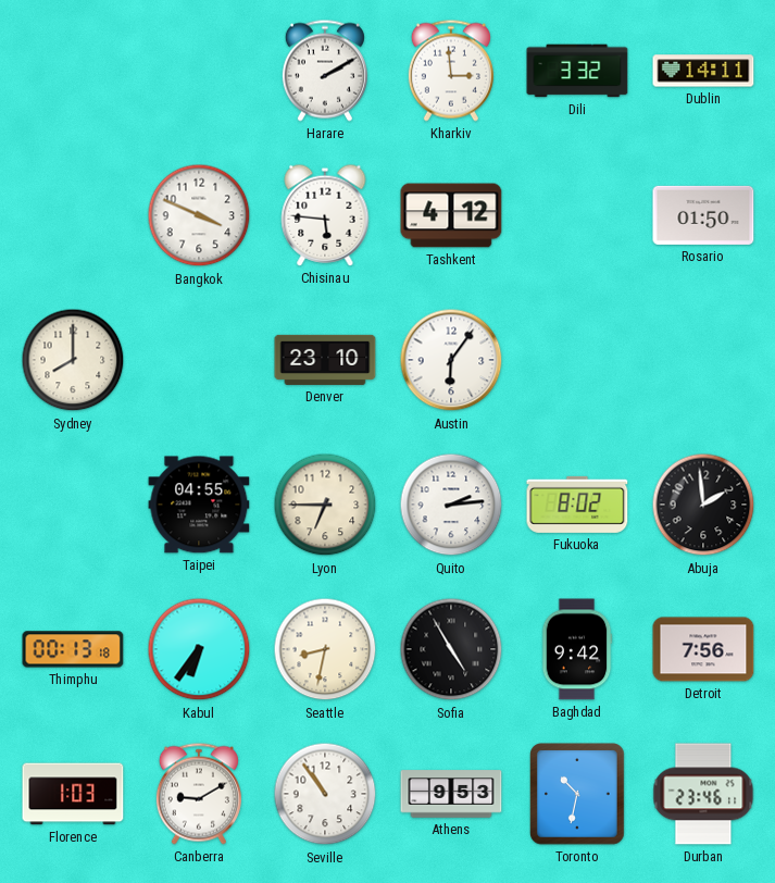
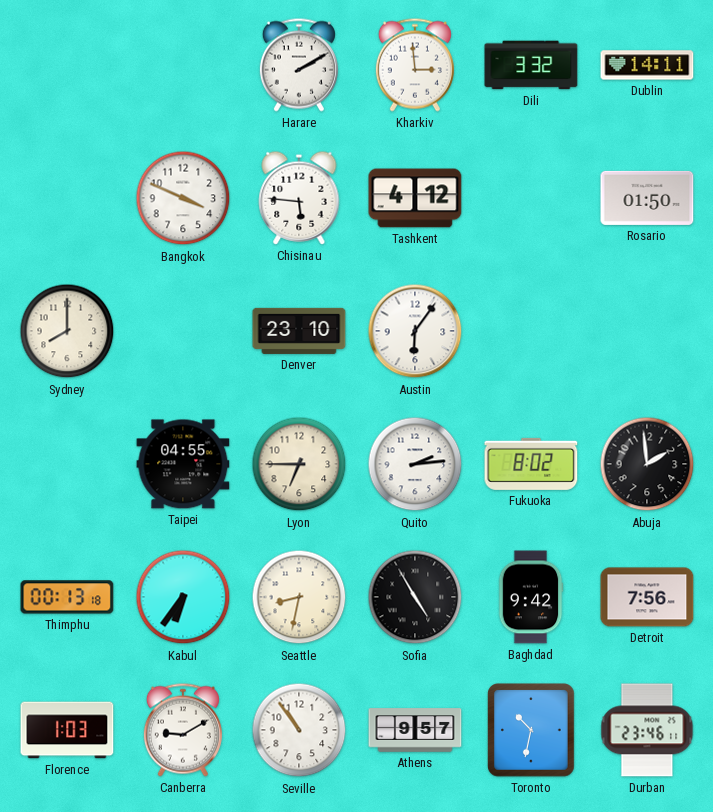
Athens: 9:53 -> 9:57
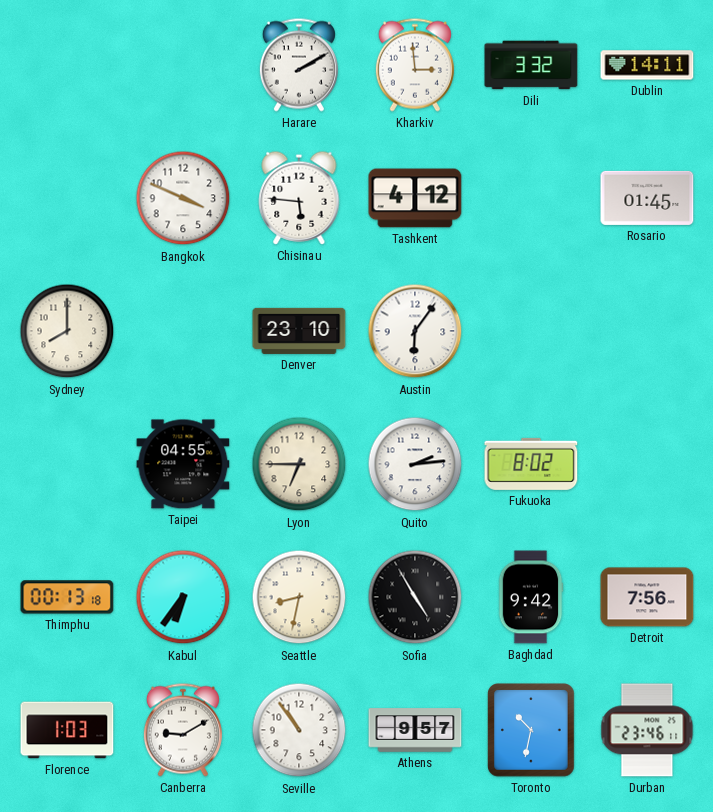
Rosario: 01:50 -> 01:45
Abuja: 1:59 -> none
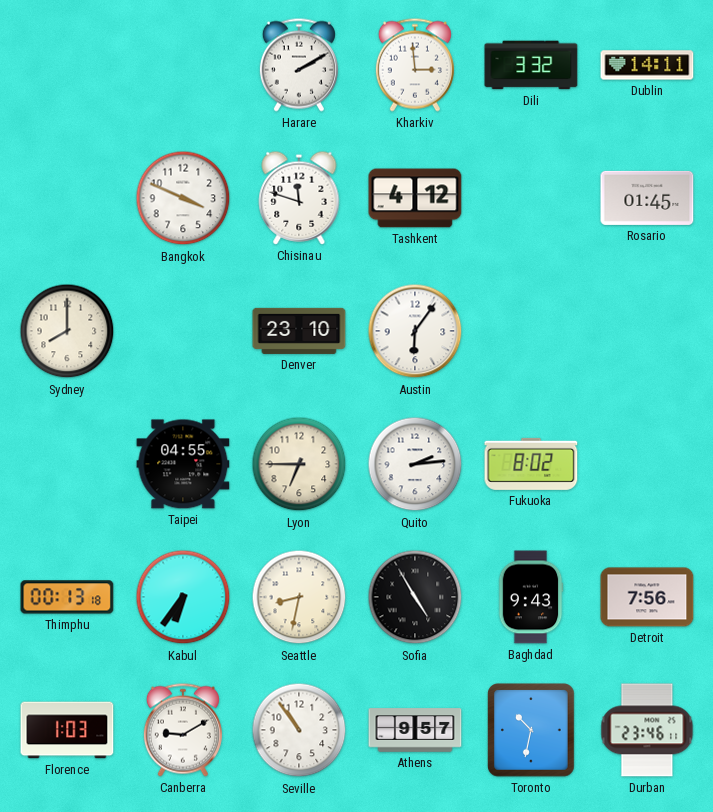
Chisinau: 5:46 -> 11:48
Baghdad: 9:42 -> 9:43
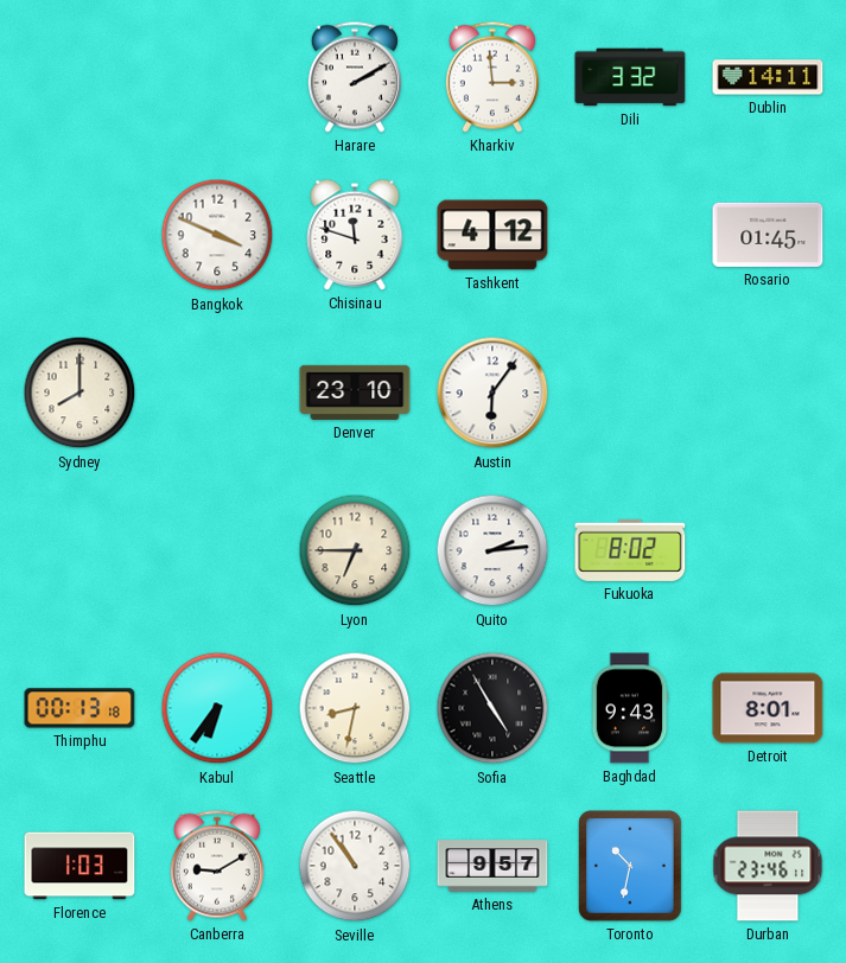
Taipei: 04:55 -> none
Detroit: 7:56 -> 8:01
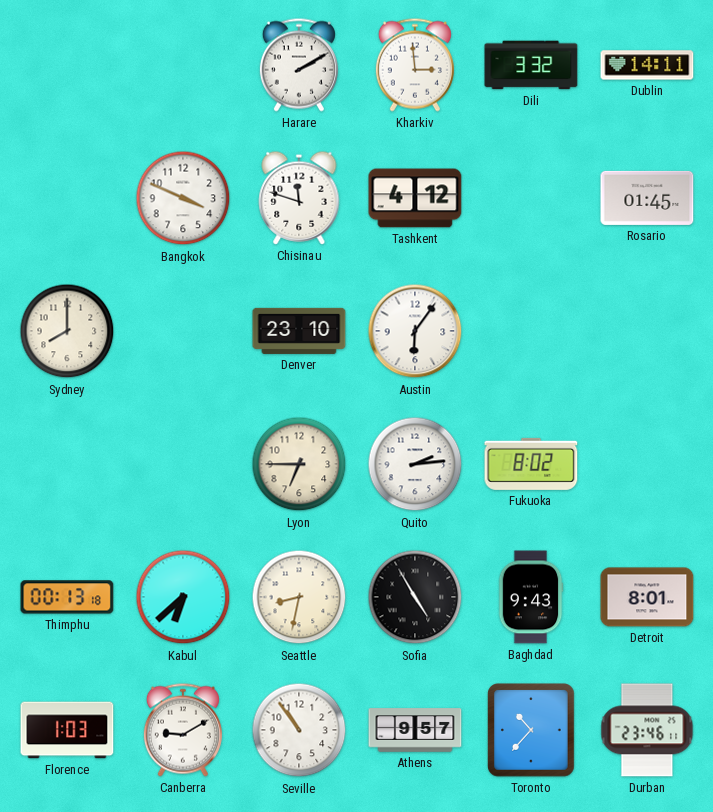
Kabul: 6:36 -> 6:38
Toronto: 10:32 -> 10:37
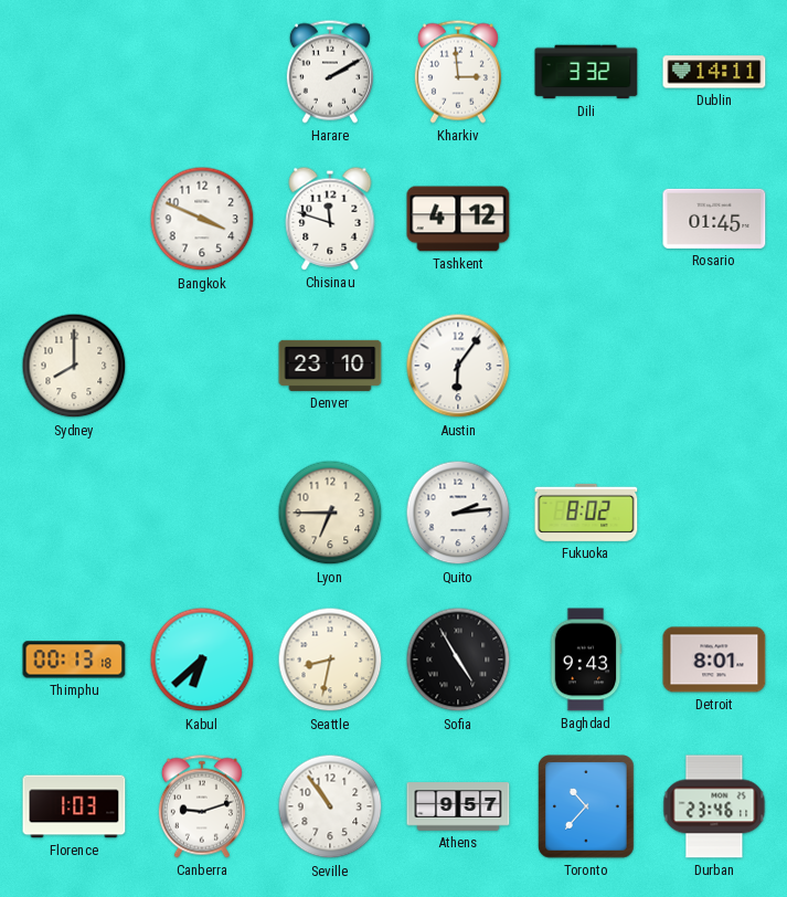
Canberra: 9:10 -> 9:12
